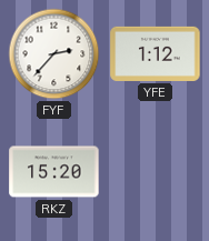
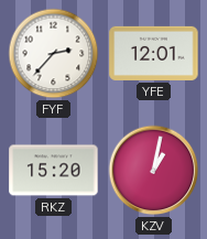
YFE: 1:12 -> 12:01
KZV: none -> 1:02
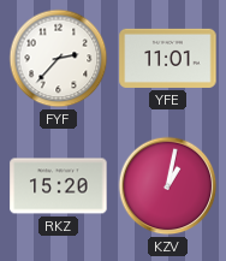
YFE: 12:01 -> 11:01
